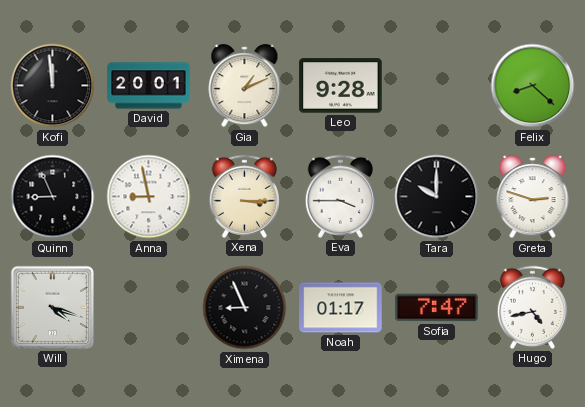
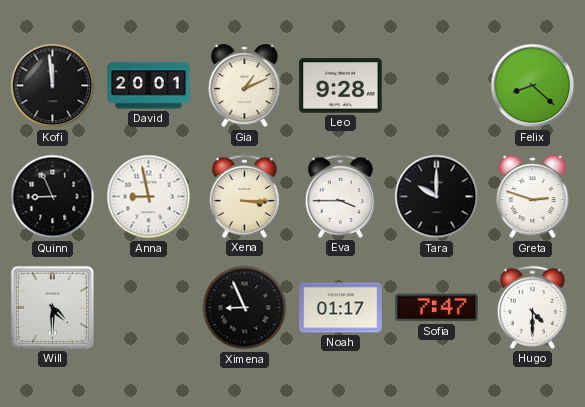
Will: 4:18 -> 4:30
Hugo: 4:43 -> 4:30
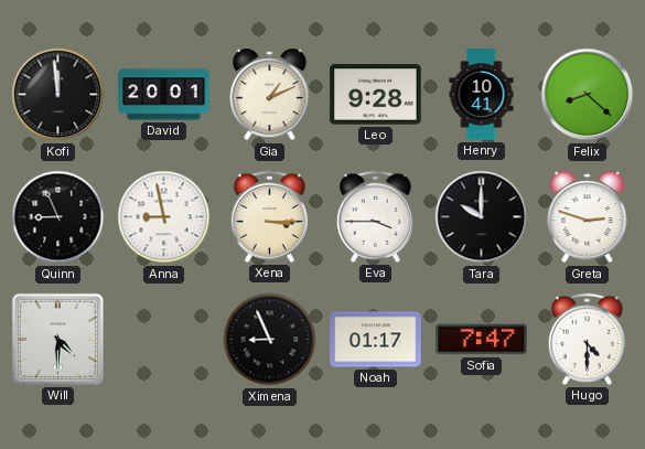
Henry: none -> 10:41
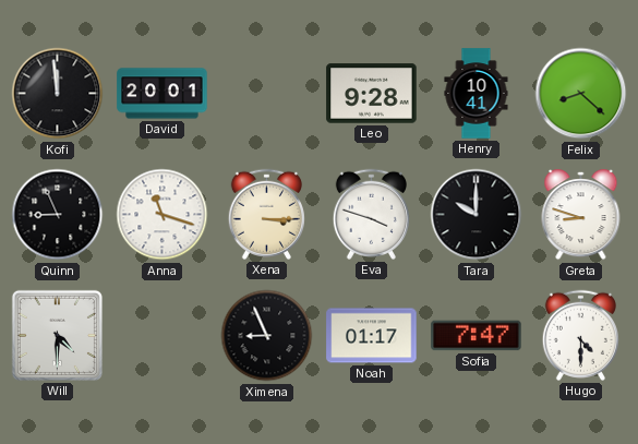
Gia: 1:11 -> none
Anna: 8:58 -> 11:18
Eva: 3:45 -> 3:48
Greta: 2:48 -> 8:48
